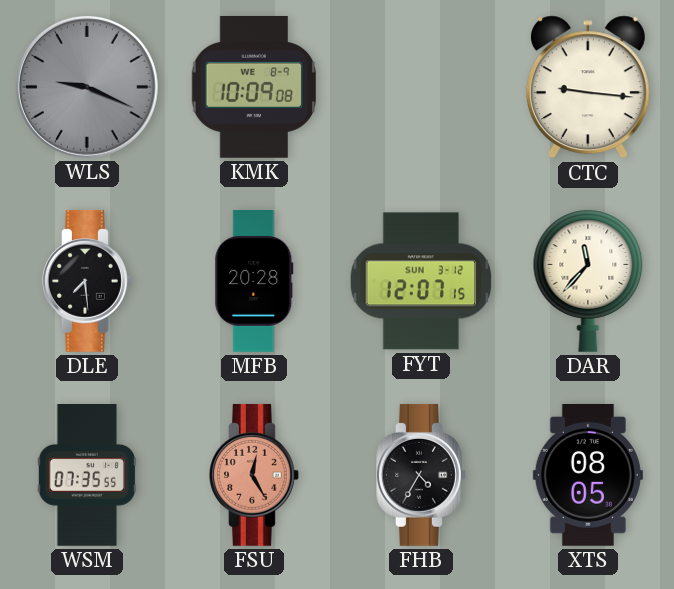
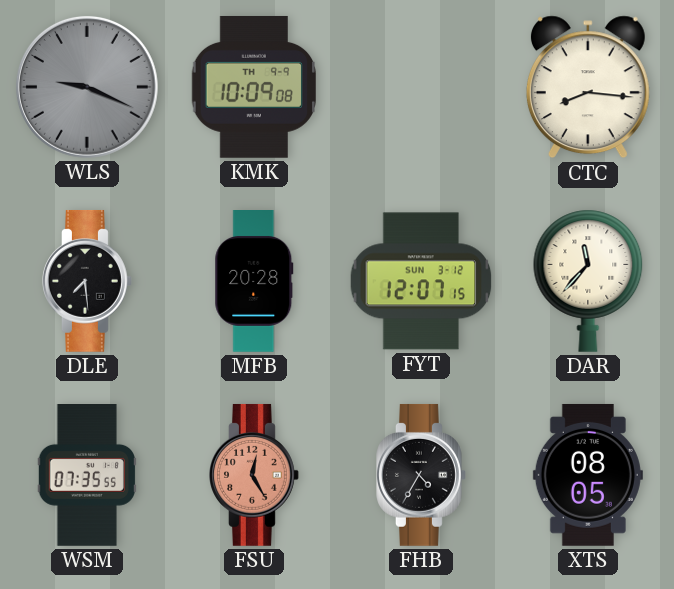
KMK date: WE 8-9 -> TH 9-9
CTC: 9:16 -> 8:16
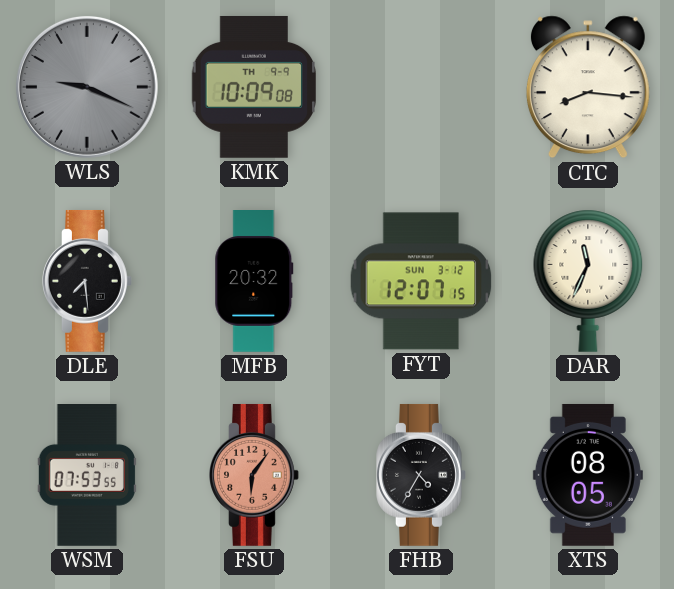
MFB: 20:28 -> 20:32
DAR: 11:37 -> 11:34
WSM: 07:35 -> 07:53
FSU: 12:25 -> 6:06
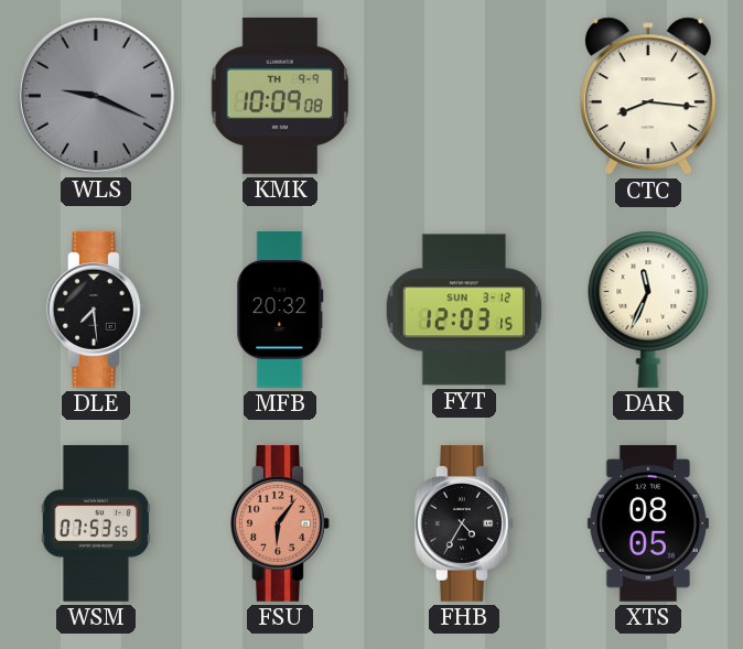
FYT: 12:07 -> 12:03
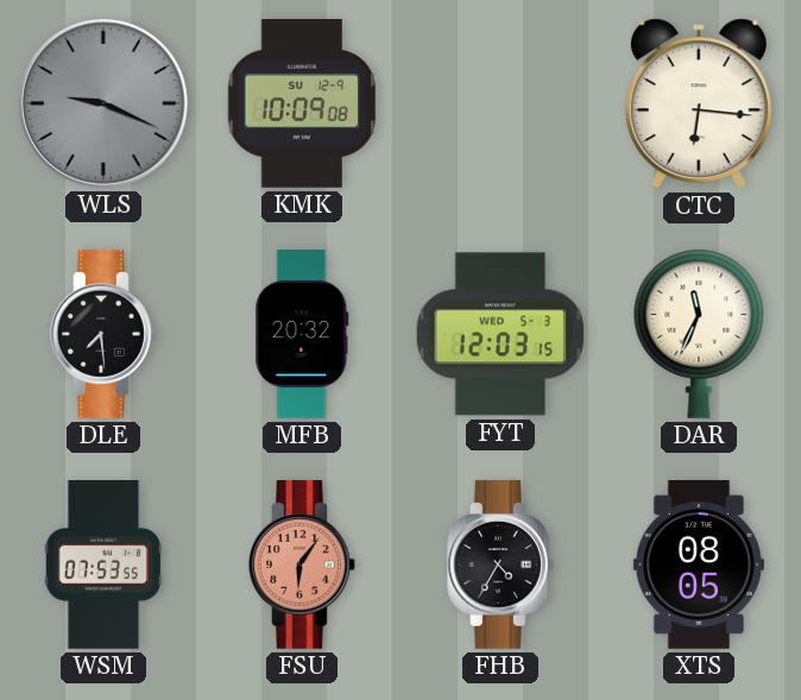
KMK date: TH 9-9 -> SU 12-9
CTC: 8:16 -> 6:16
FYT date: SUN 3-12 -> WED 5-3
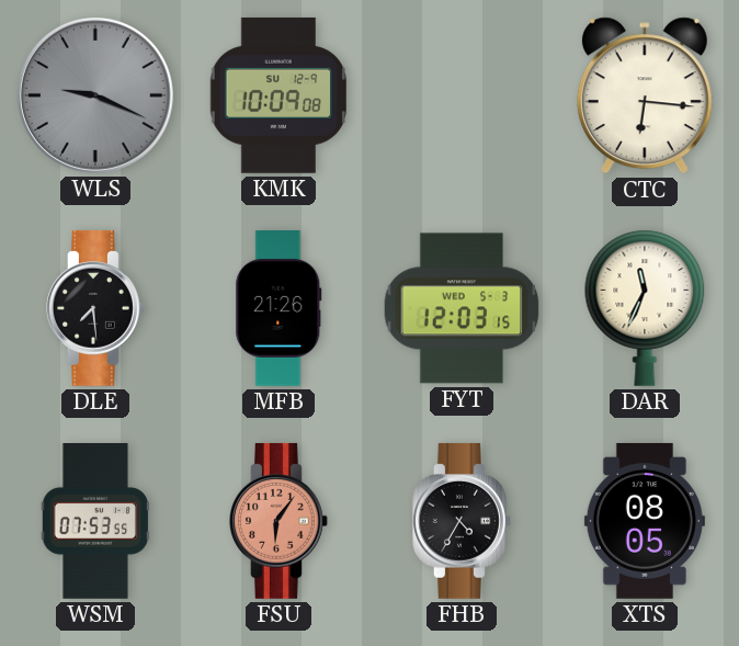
MFB: 20:32 -> 21:26
